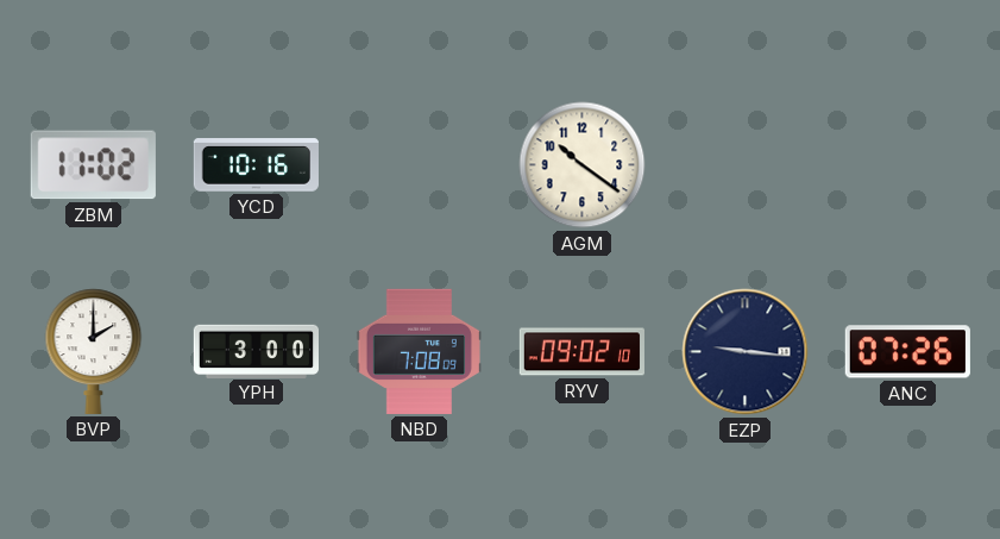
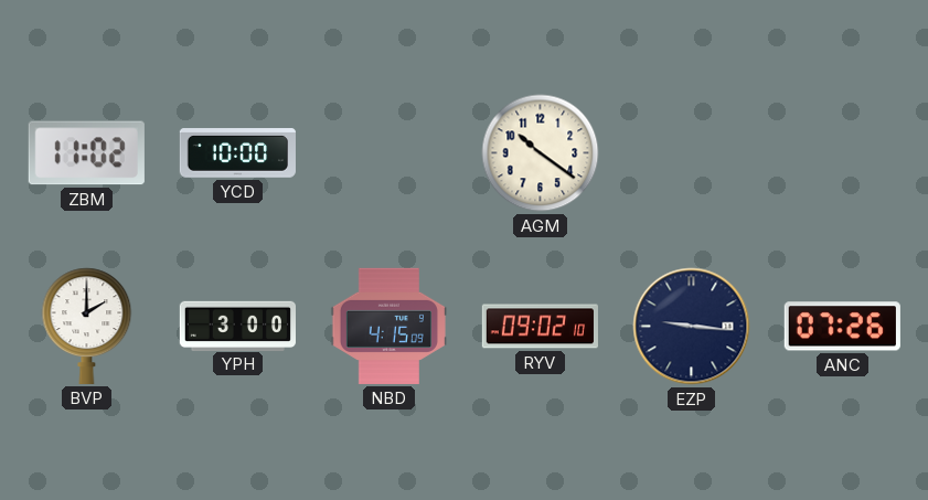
YCD: 10:16 -> 10:00
NBD: 7:08 -> 4:15
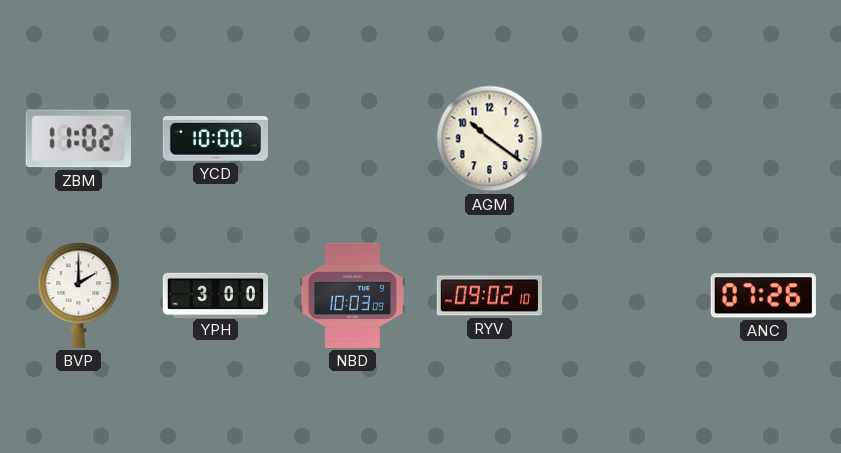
NBD: 4:15 -> 10:03
EZP: 9:16 -> none
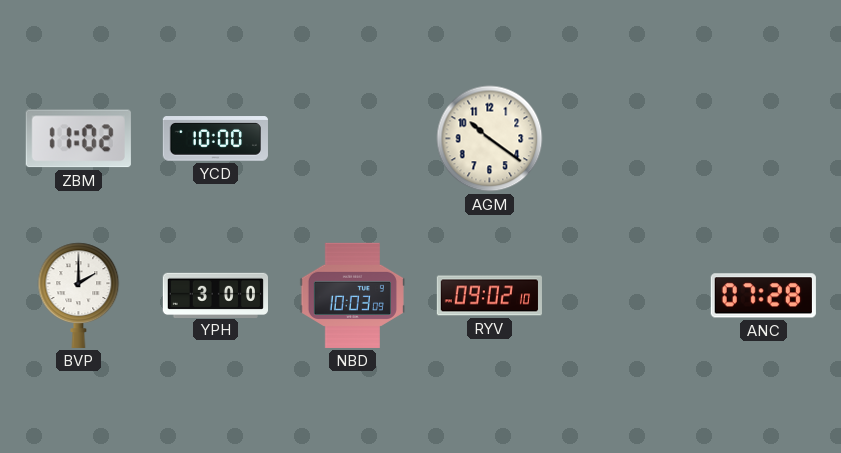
ANC: 07:26 -> 07:28
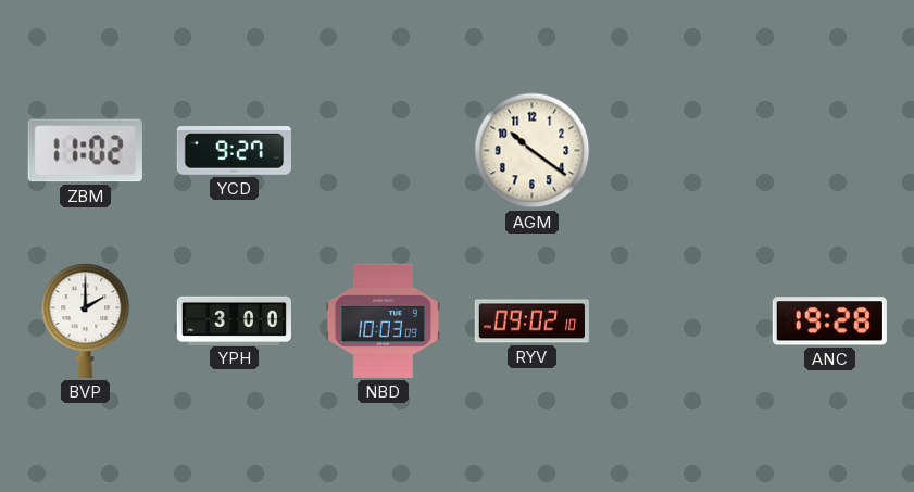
YCD: 10:00 -> 9:27
ANC: 07:28 -> 19:28
